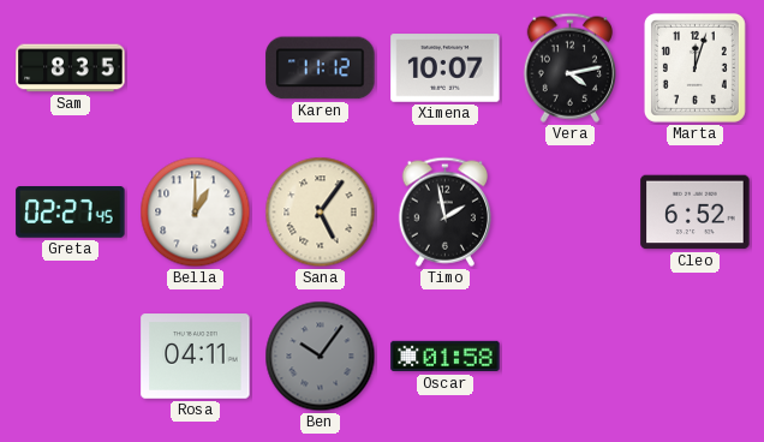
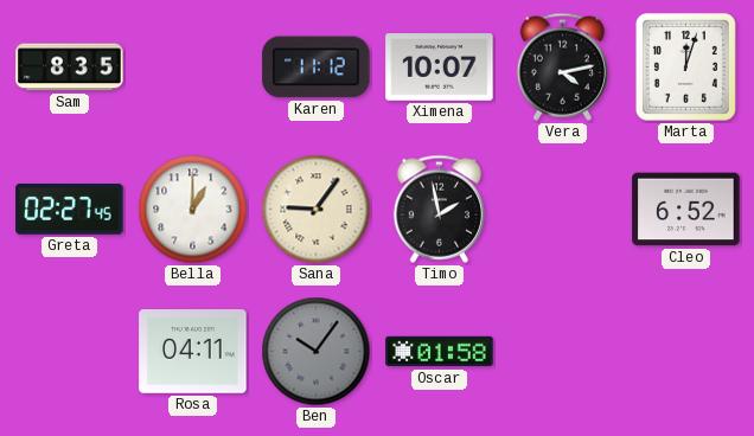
Sana: 5:06 -> 9:06
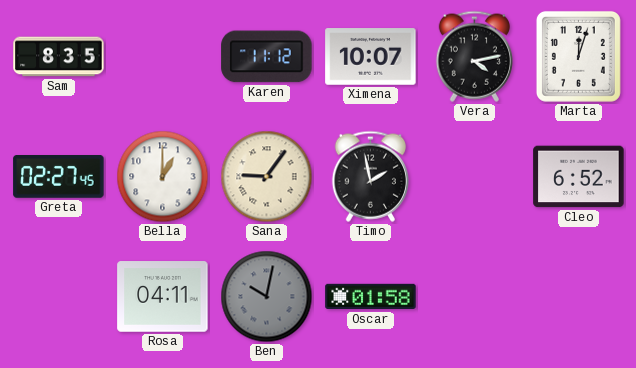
Ben: 10:06 -> 10:02
